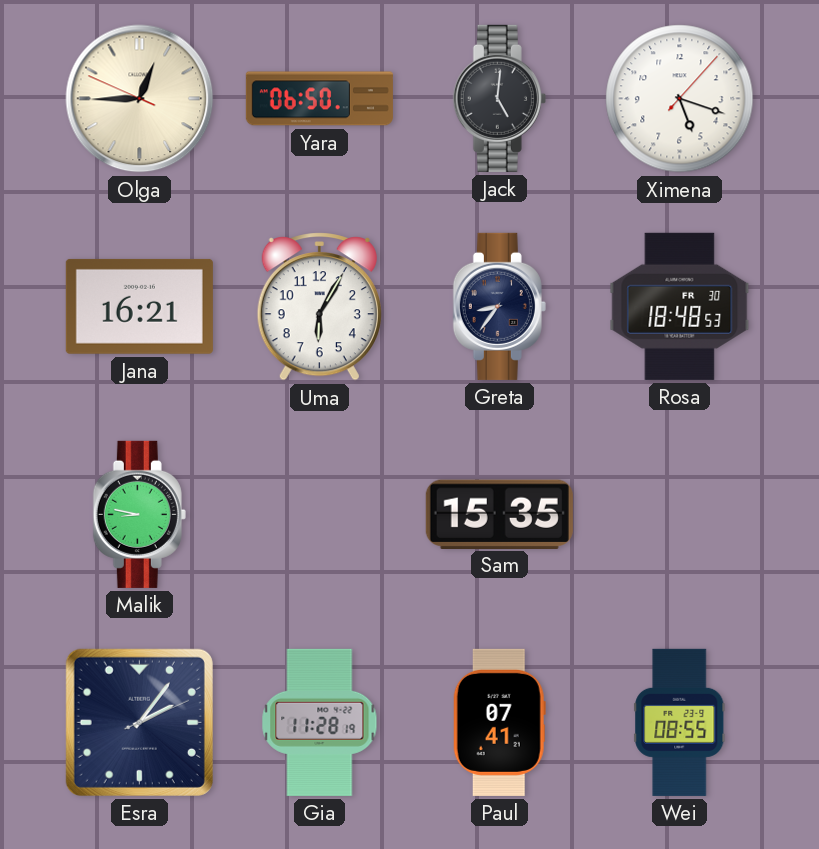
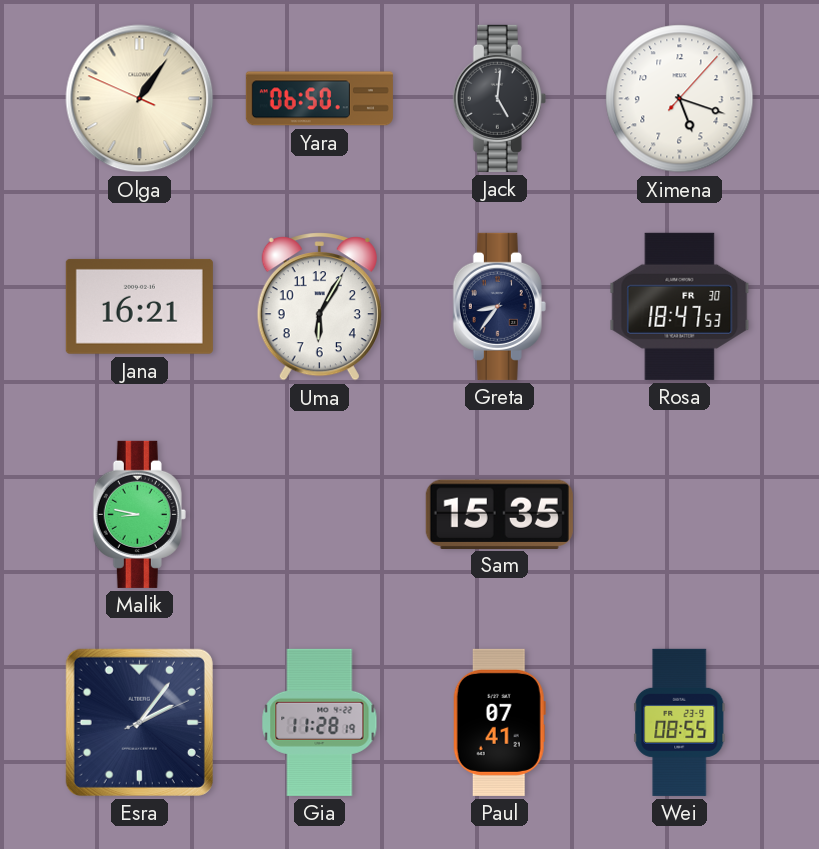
Olga: 12:44 -> 1:05
Rosa: 18:48 -> 18:47
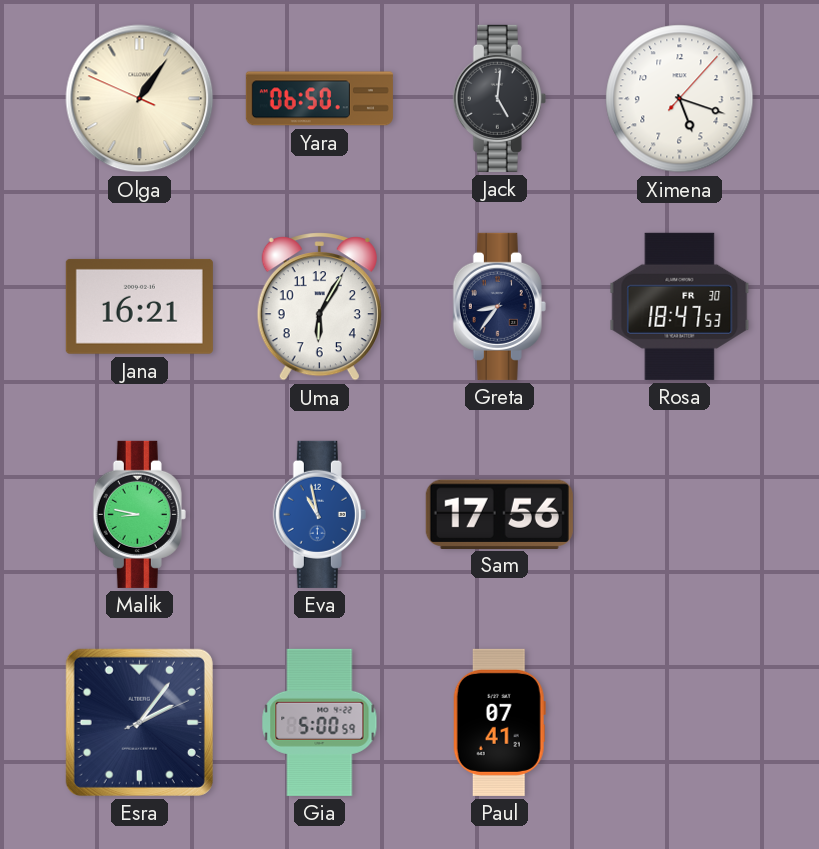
Eva: none -> 10:58
Sam: 15:35 -> 17:56
Gia: 11:28 -> 5:00
Wei: 08:55 -> none
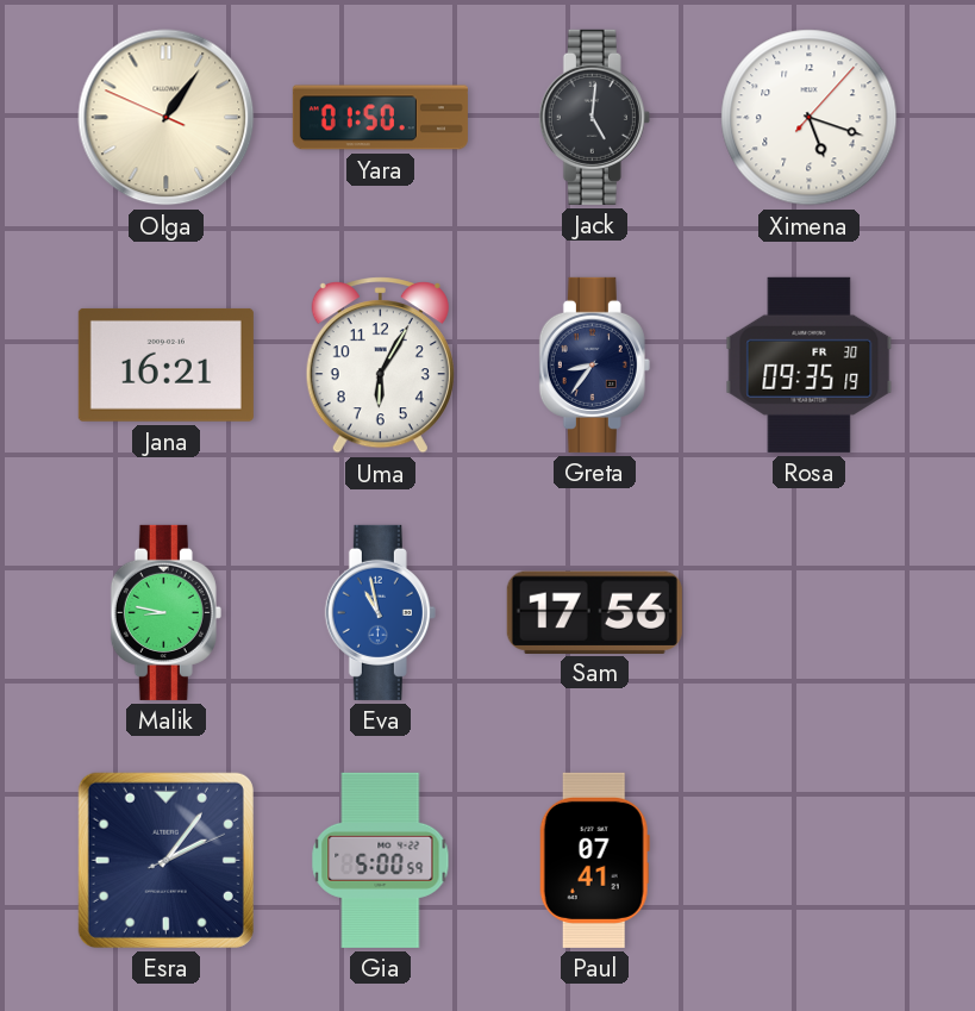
Yara: 06:50 -> 01:50
Rosa: 18:47 -> 09:35
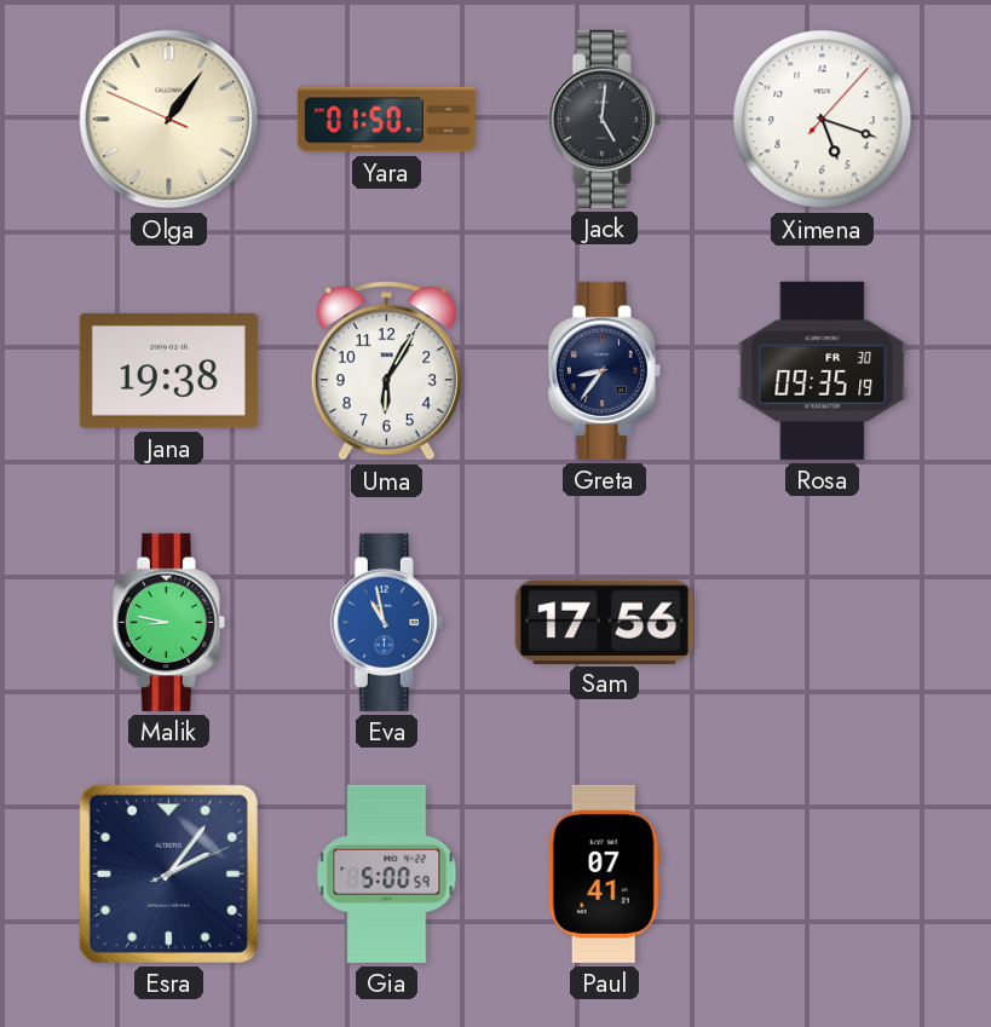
Jana: 16:21 -> 19:38
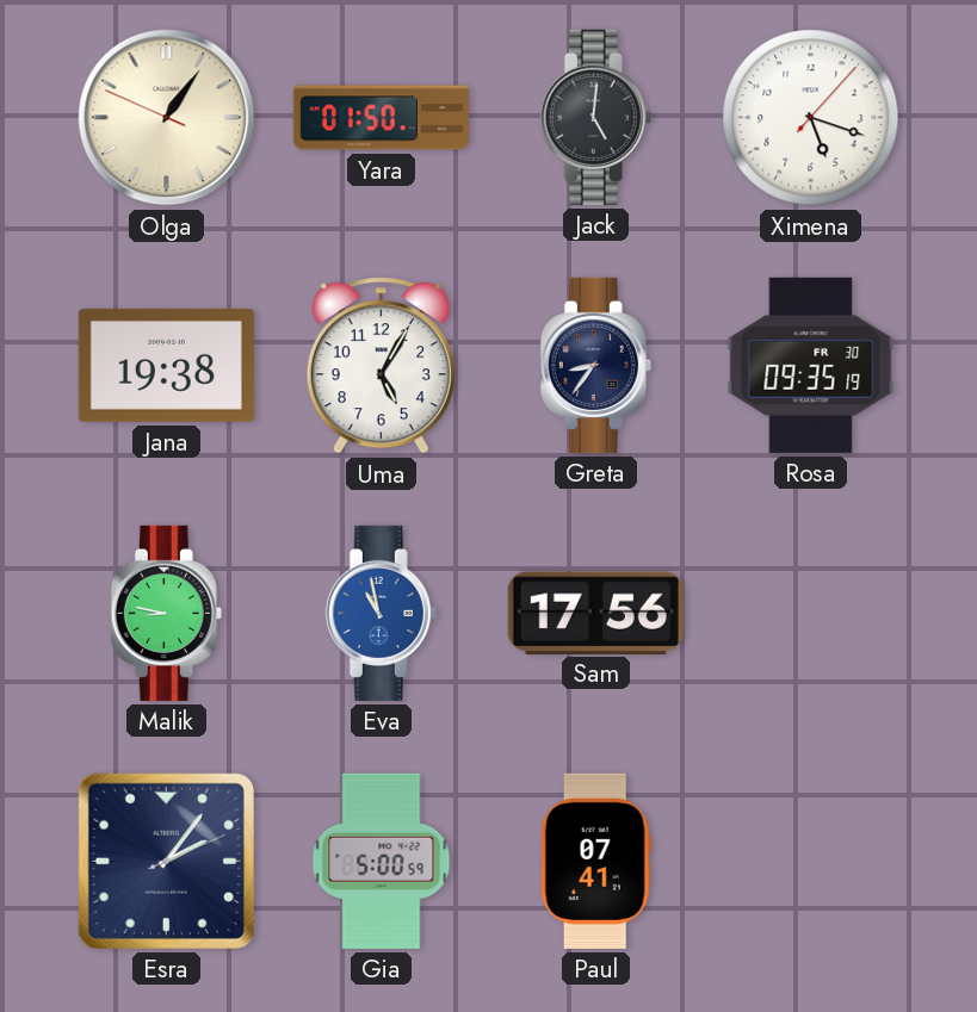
Uma: 6:05 -> 5:05
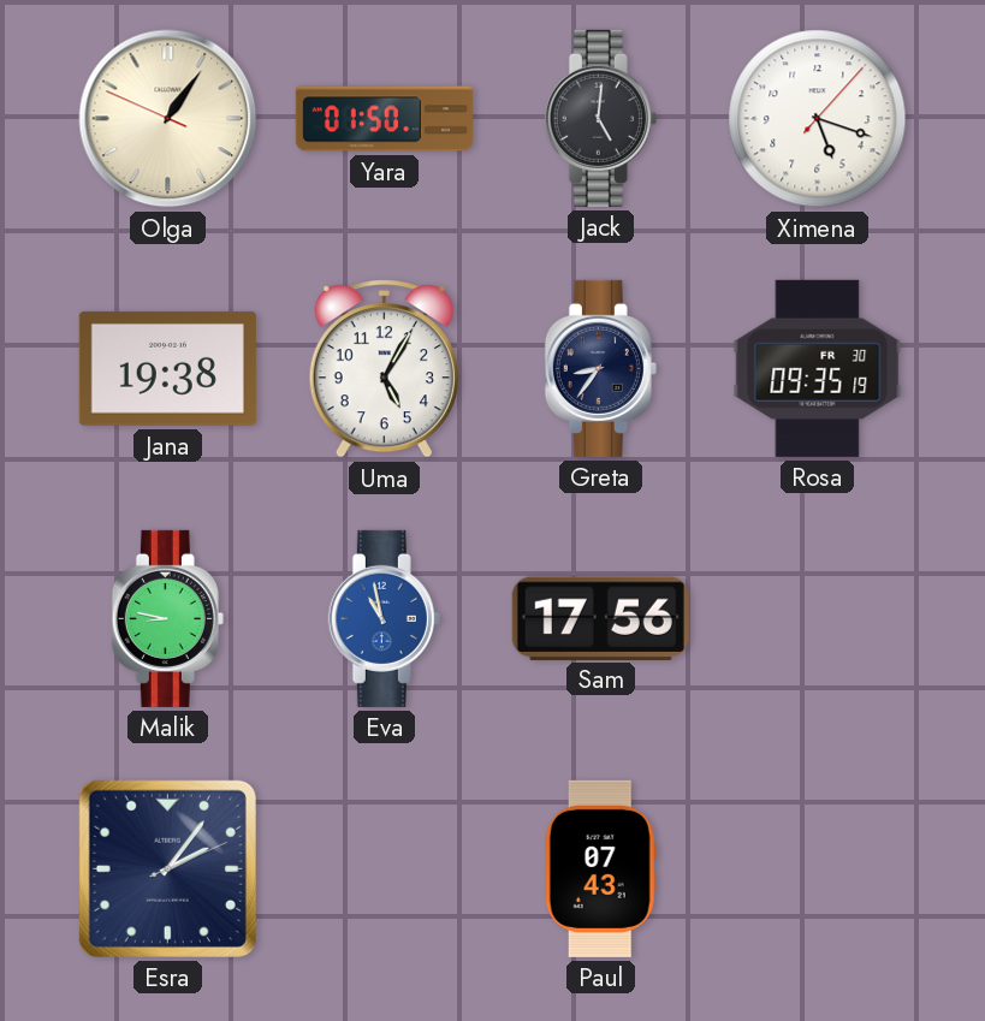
Gia: 5:00 -> none
Paul: 07:41 -> 07:43
